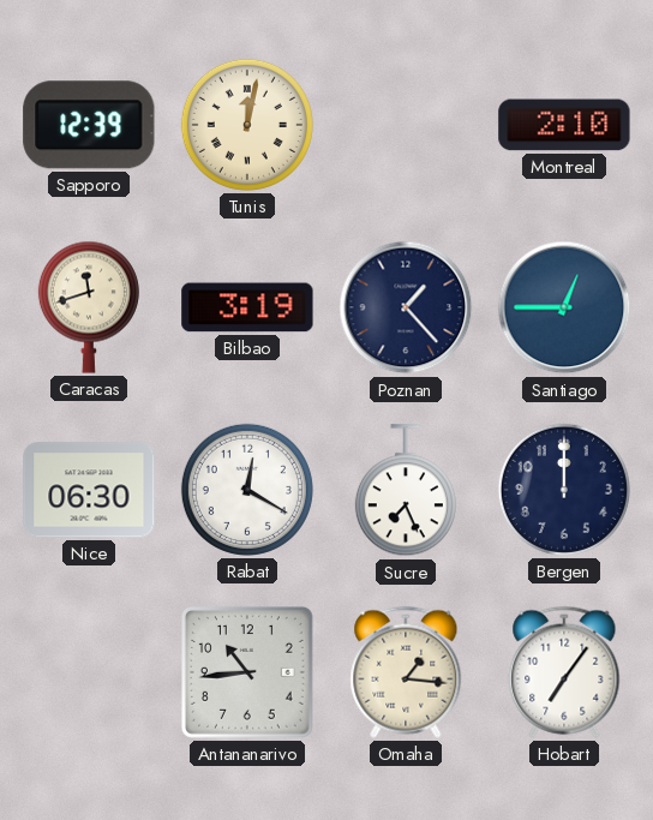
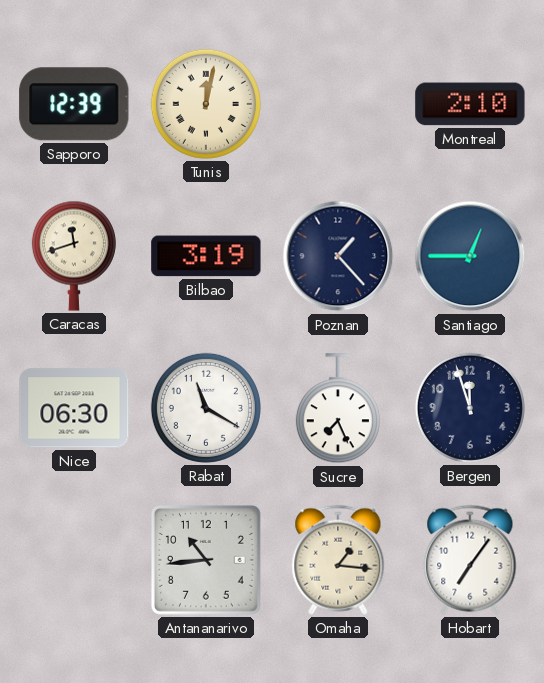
Rabat: 12:20 -> 11:20
Bergen: 12:00 -> 11:57
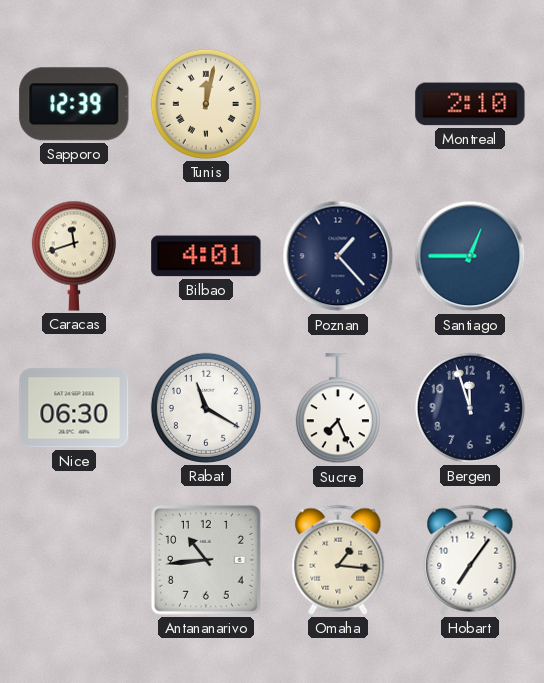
Bilbao: 3:19 -> 4:01
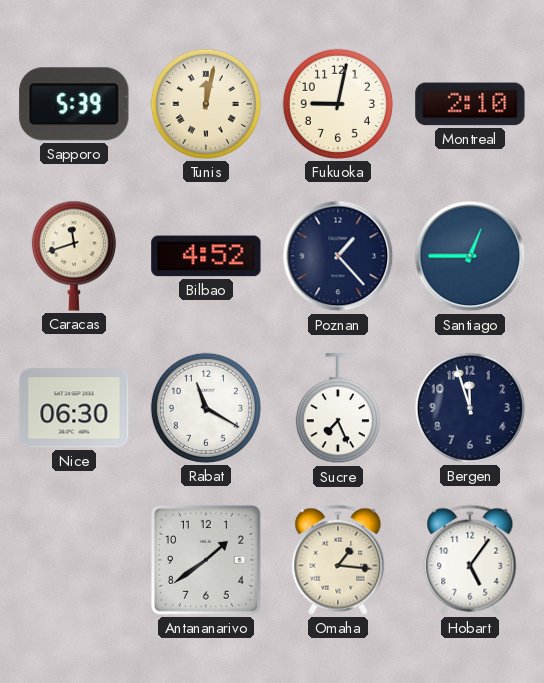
Sapporo: 12:39 -> 5:39
Fukuoka: none -> 9:02
Bilbao: 4:01 -> 4:52
Antananarivo: 10:44 -> 1:39
Hobart: 7:06 -> 5:06
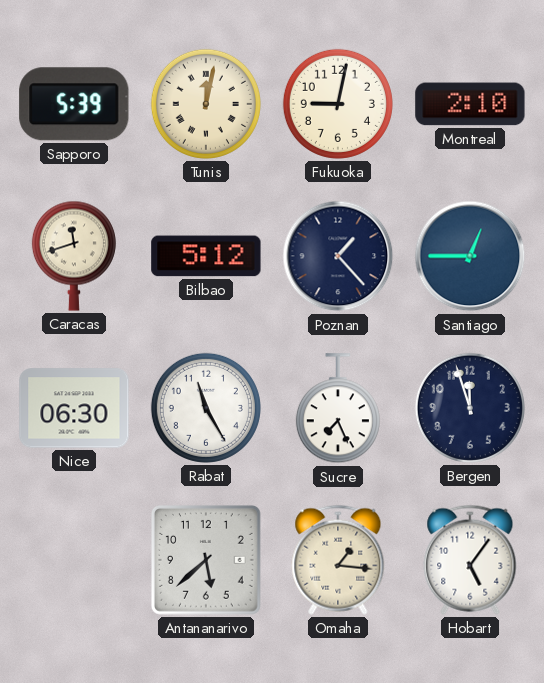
Bilbao: 4:52 -> 5:12
Rabat: 11:20 -> 11:25
Antananarivo: 1:39 -> 5:38
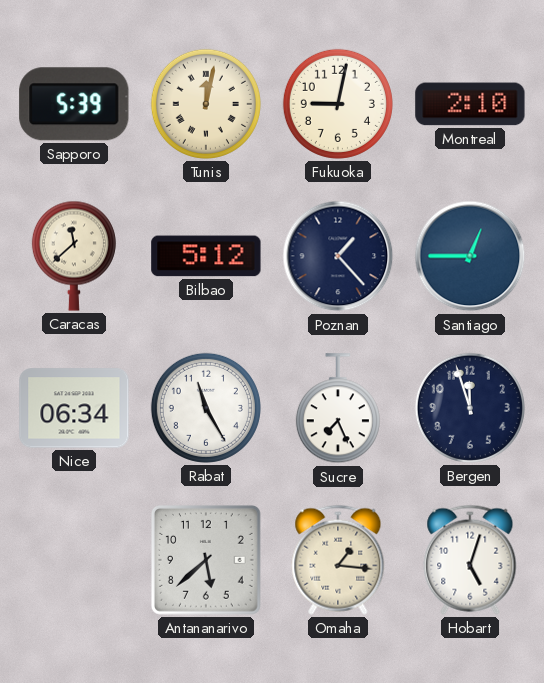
Caracas: 11:42 -> 11:38
Nice: 06:30 -> 06:34
Hobart: 5:06 -> 5:03
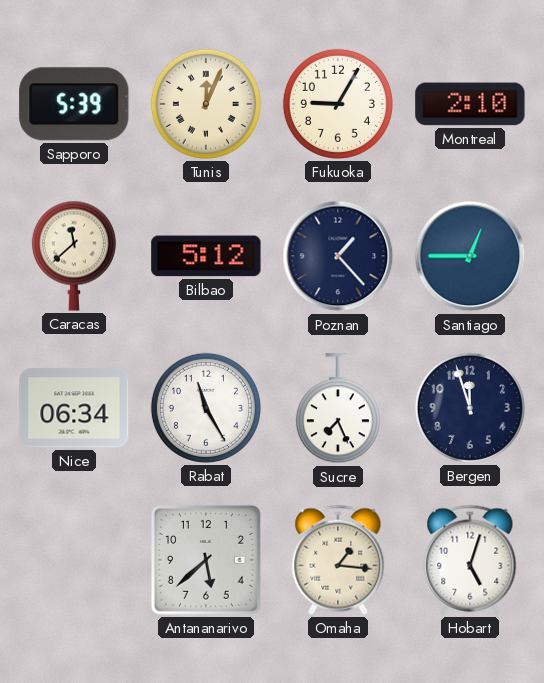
Tunis: 12:02 -> 12:04
Fukuoka: 9:02 -> 9:05
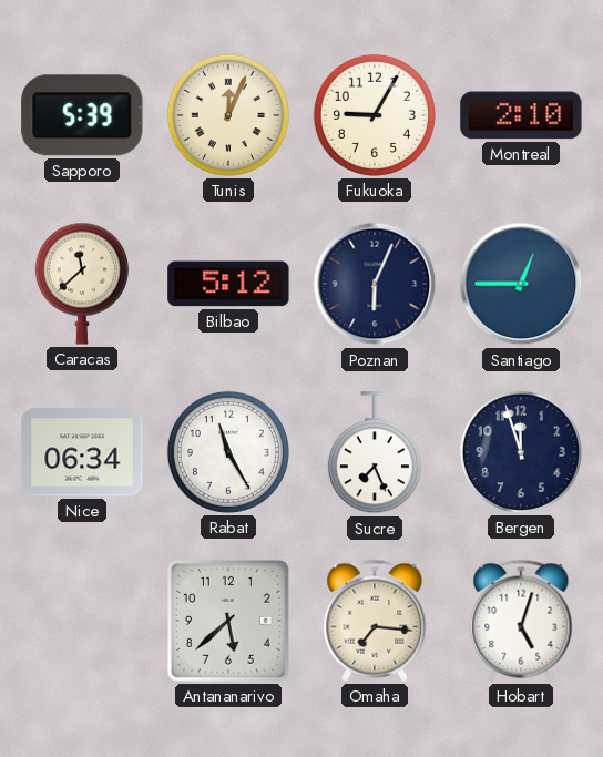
Poznan: 1:23 -> 6:04
Omaha: 1:16 -> 7:16
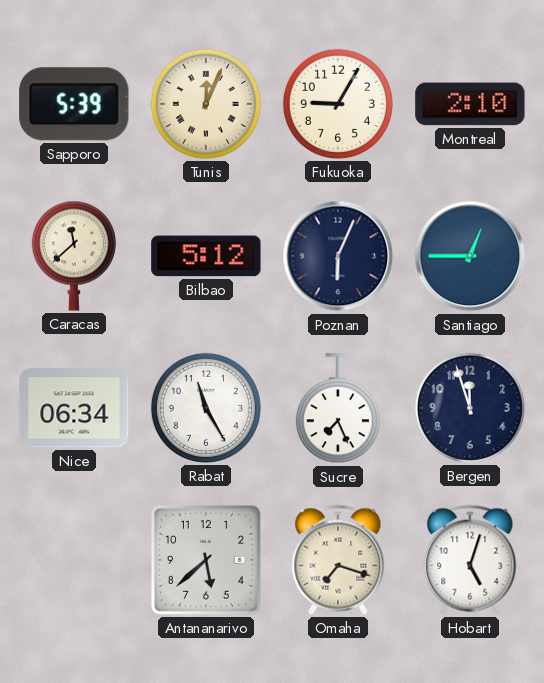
Omaha: 7:16 -> 7:18
